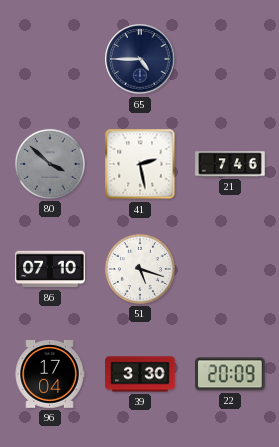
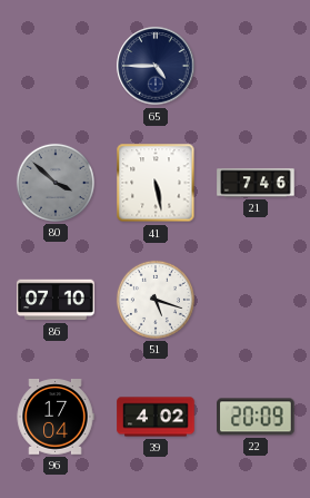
41: 2:28 -> 5:28
39: 3:30 -> 4:02
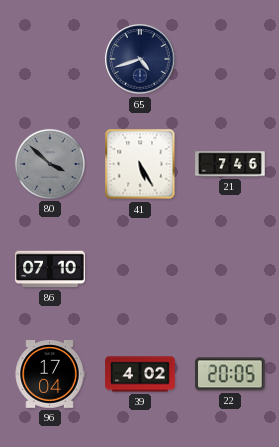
65: 4:45 -> 4:42
41: 5:28 -> 5:25
51: 5:18 -> none
22: 20:09 -> 20:05
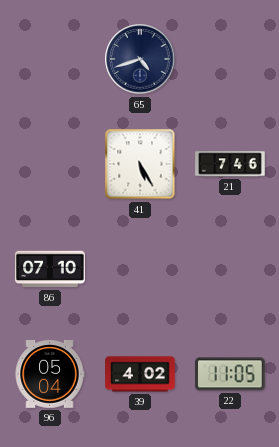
80: 3:52 -> none
96: 17:04 -> 05:04
22: 20:05 -> 11:05
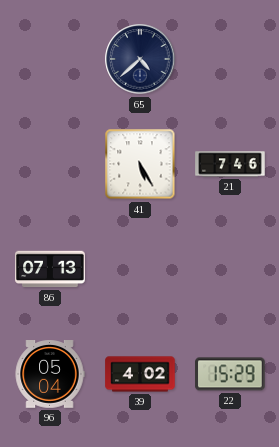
65: 4:42 -> 4:38
86: 07:10 -> 07:13
22: 11:05 -> 15:29
